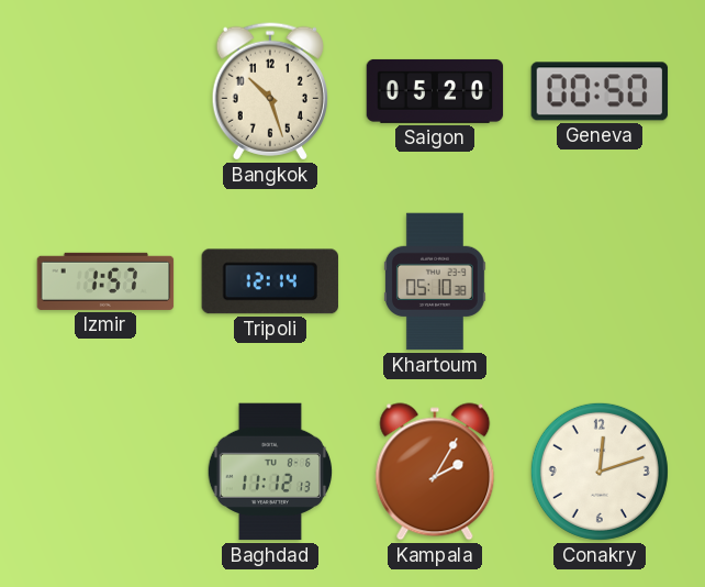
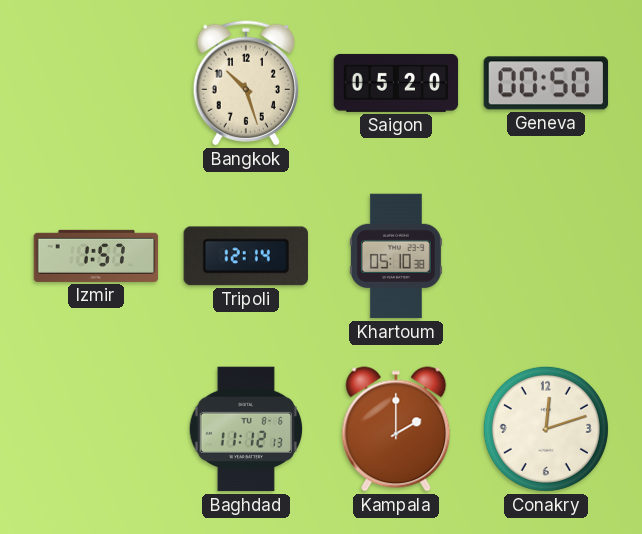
Kampala: 2:05 -> 2:00
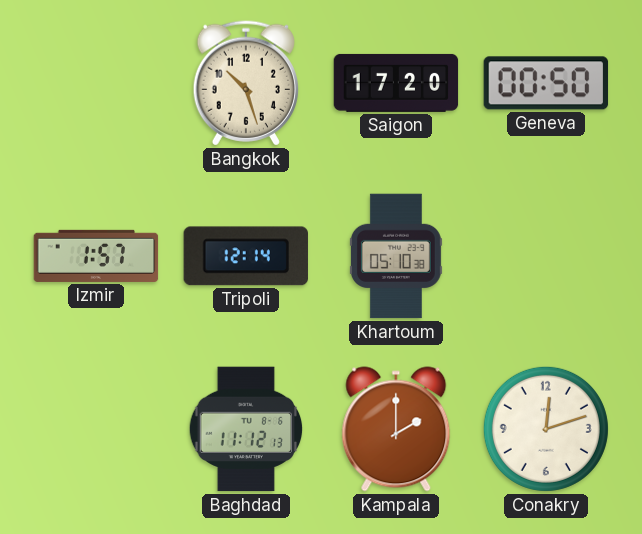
Saigon: 05:20 -> 17:20
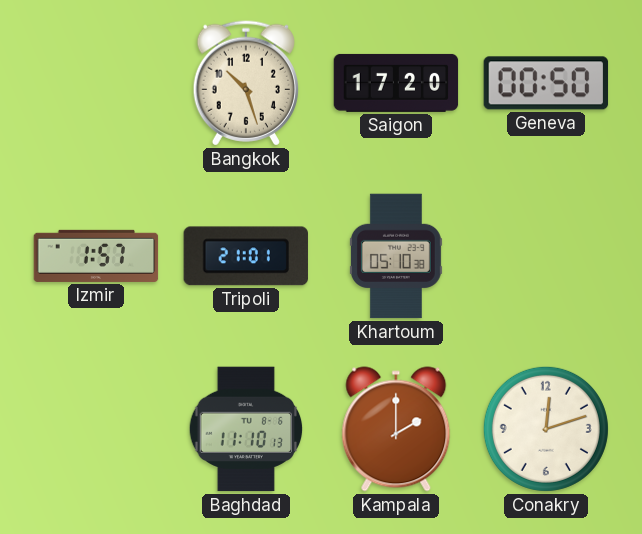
Tripoli: 12:14 -> 21:01
Baghdad: 11:12 -> 11:10
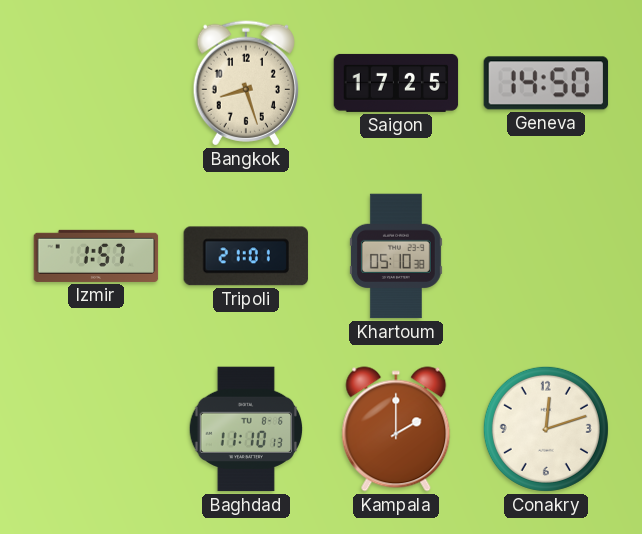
Bangkok: 10:27 -> 8:27
Saigon: 17:20 -> 17:25
Geneva: 00:50 -> 14:50
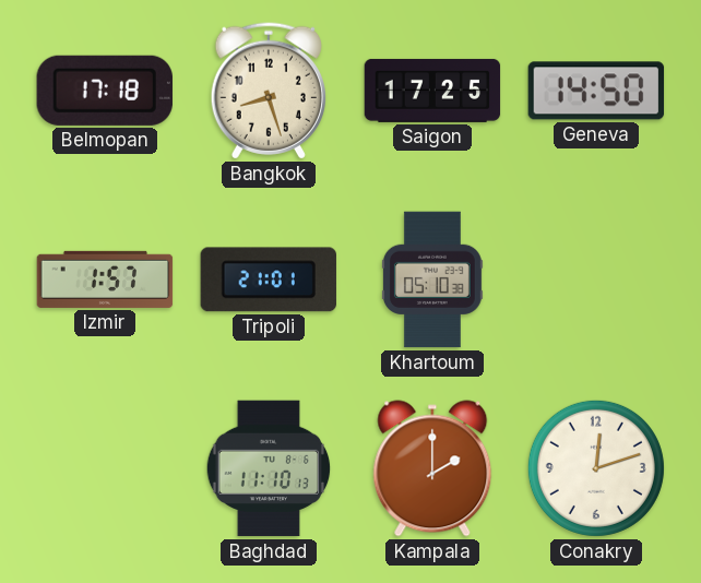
Belmopan: none -> 17:18
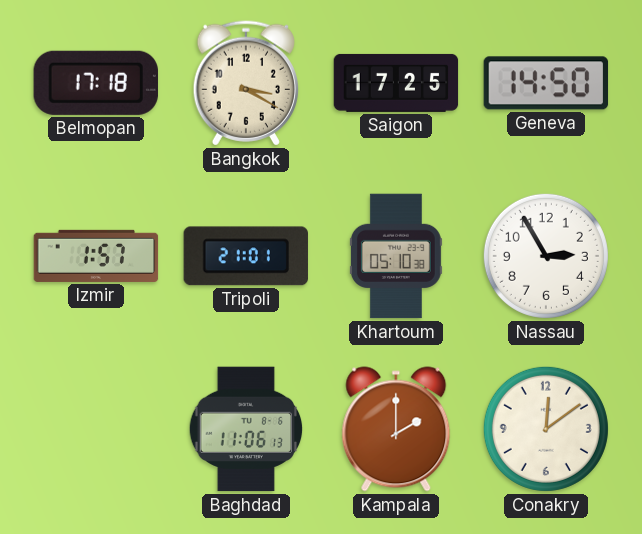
Bangkok: 8:27 -> 3:20
Nassau: none -> 2:55
Baghdad: 11:10 -> 11:06
Conakry: 12:12 -> 12:09
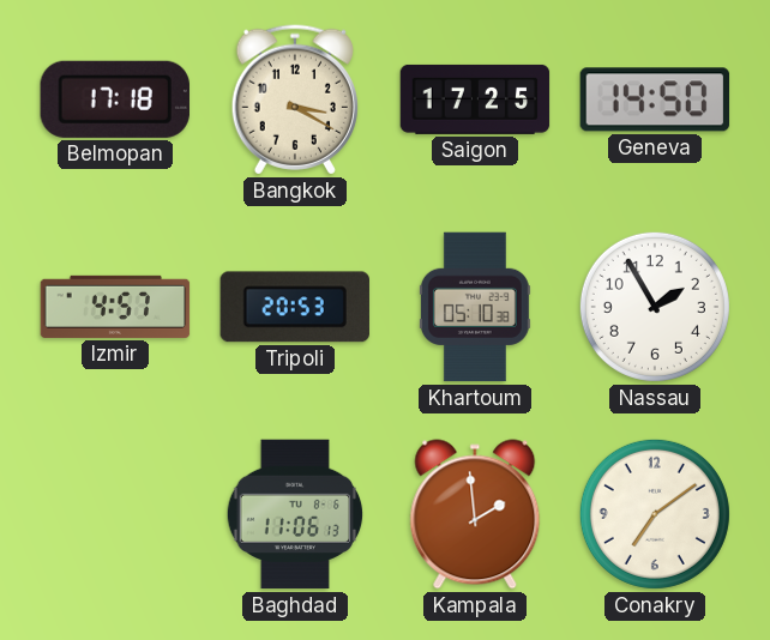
Izmir: 1:57 -> 4:57
Tripoli: 21:01 -> 20:53
Nassau: 2:55 -> 1:55
Kampala: 2:00 -> 1:59
Conakry: 12:09 -> 7:09
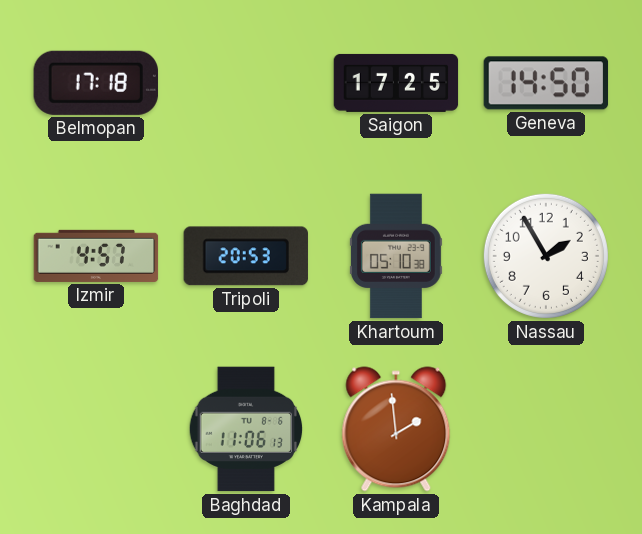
Bangkok: 3:20 -> none
Conakry: 7:09 -> none
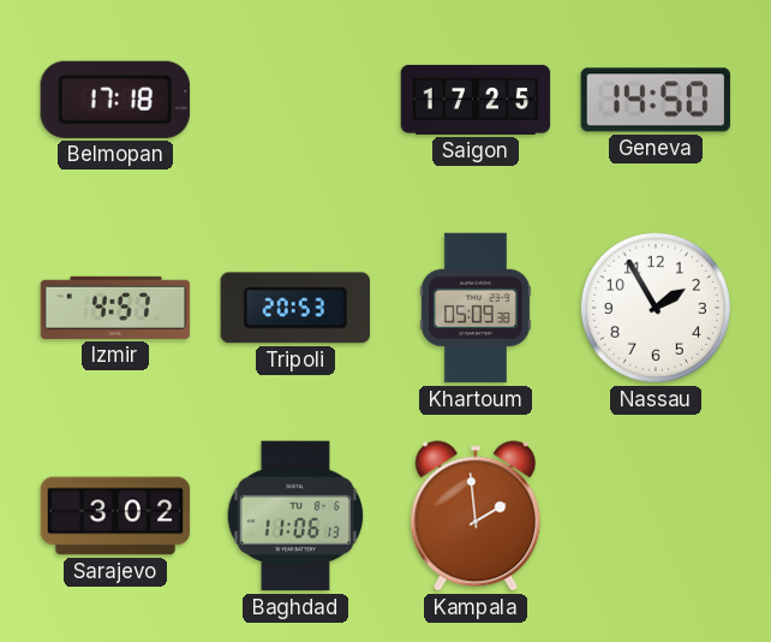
Khartoum: 05:10 -> 05:09
Sarajevo: none -> 3:02
